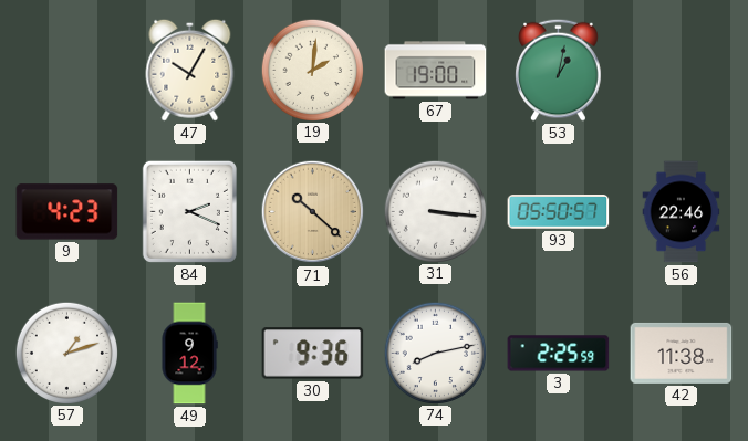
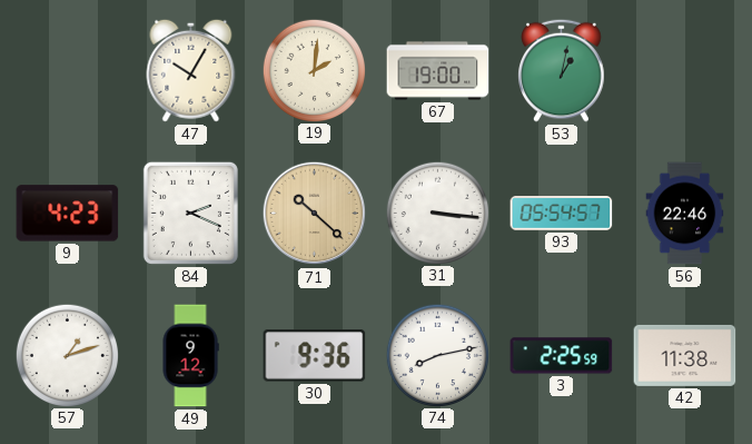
93: 05:50 -> 05:54
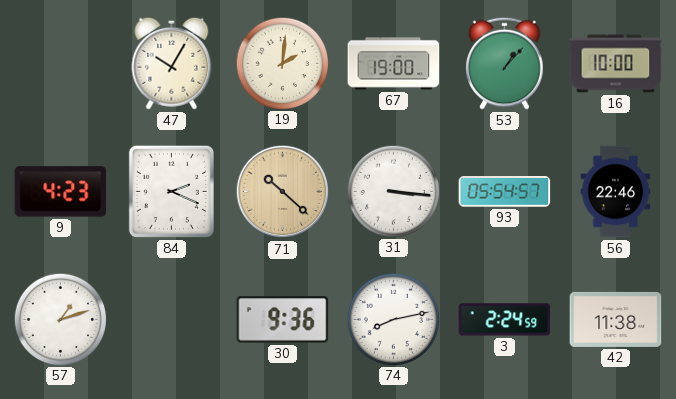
53: 1:02 -> 1:07
16: none -> 10:00
49: 9:12 -> none
3: 2:25 -> 2:24
